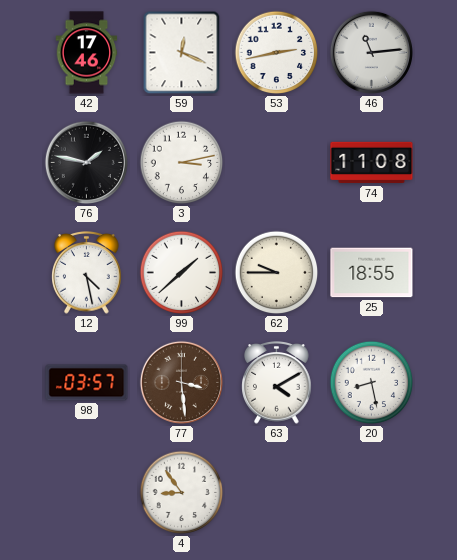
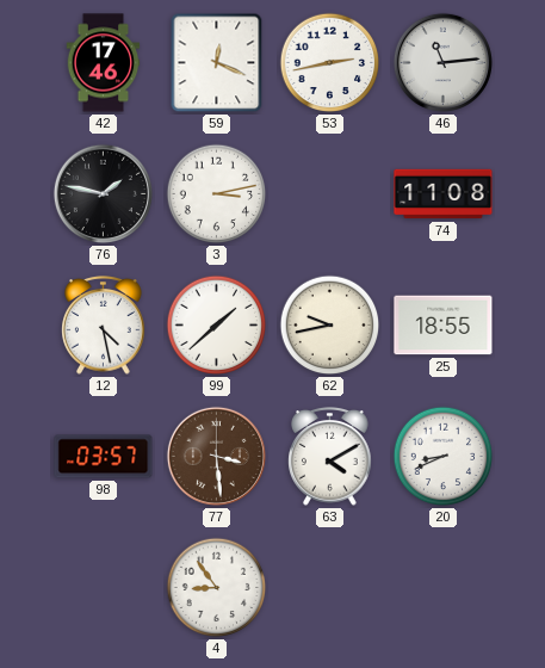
62: 9:45 -> 9:43
20: 8:28 -> 8:41
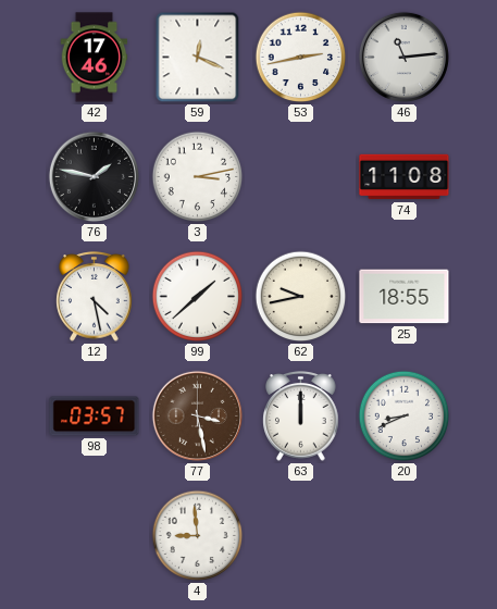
77: 3:29 -> 3:28
63: 4:10 -> 12:00
4: 8:54 -> 8:59
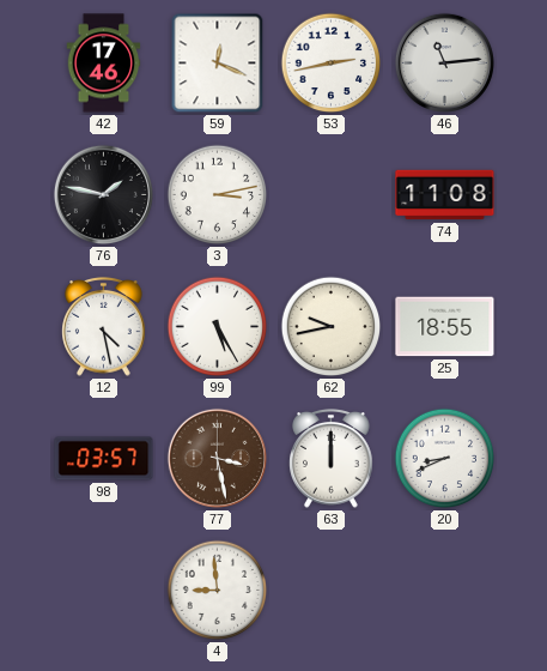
99: 1:38 -> 5:25
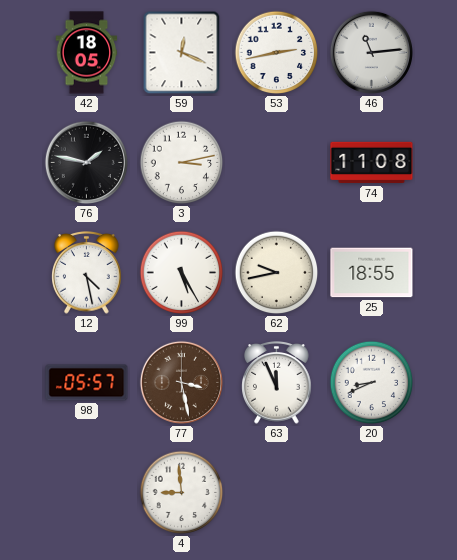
42: 17:46 -> 18:05
98: 03:57 -> 05:57
63: 12:00 -> 11:56
